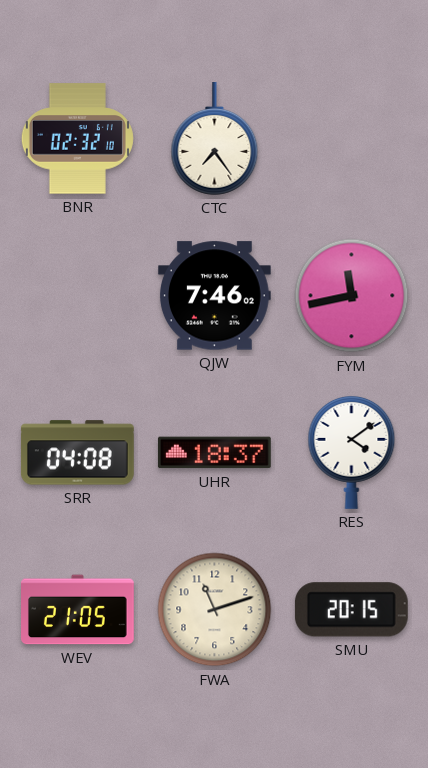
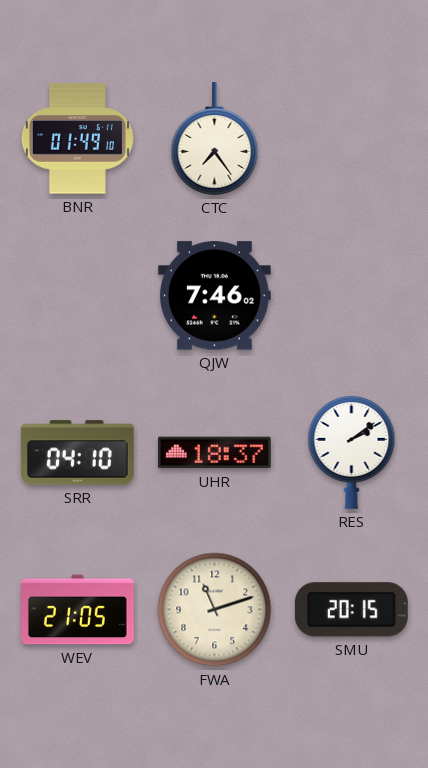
BNR: 02:32 -> 01:49
FYM: 11:43 -> none
SRR: 04:08 -> 04:10
RES: 4:09 -> 2:09
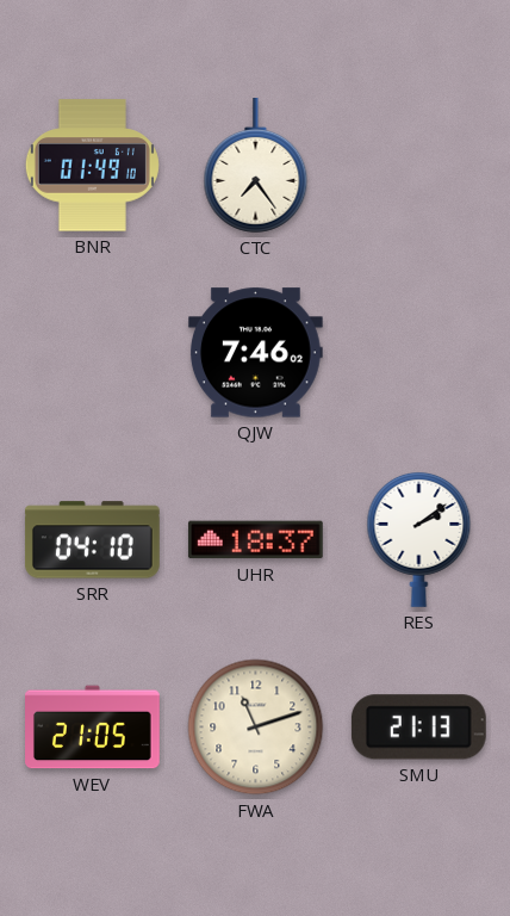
SMU: 20:15 -> 21:13
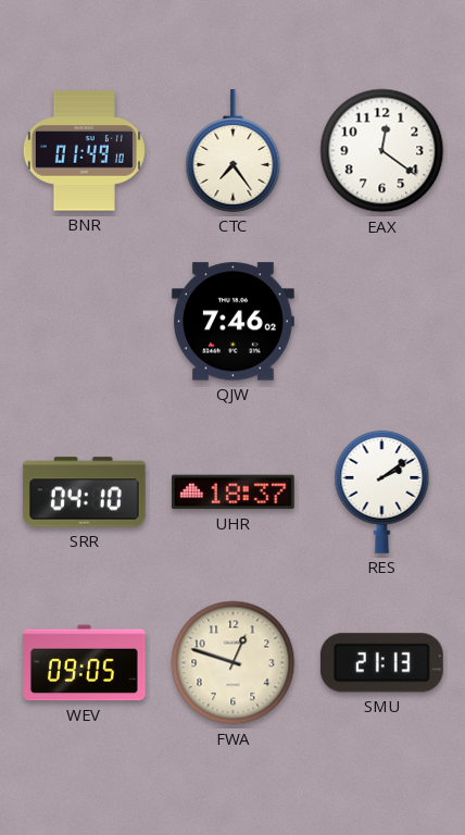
EAX: none -> 12:21
WEV: 21:05 -> 09:05
FWA: 11:12 -> 12:48
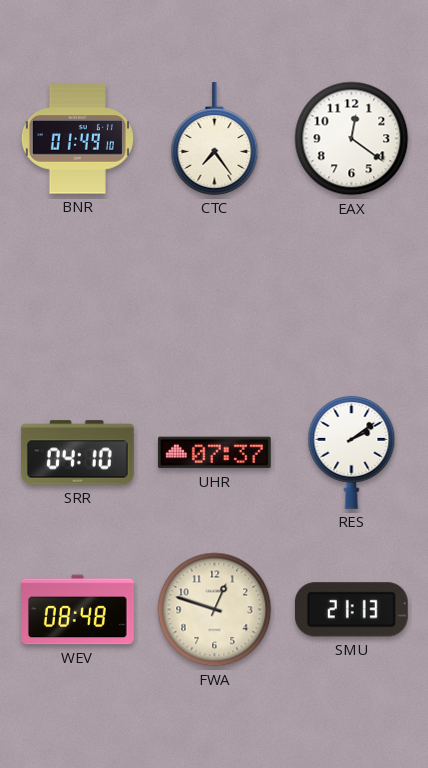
QJW: 7:46 -> none
UHR: 18:37 -> 07:37
WEV: 09:05 -> 08:48
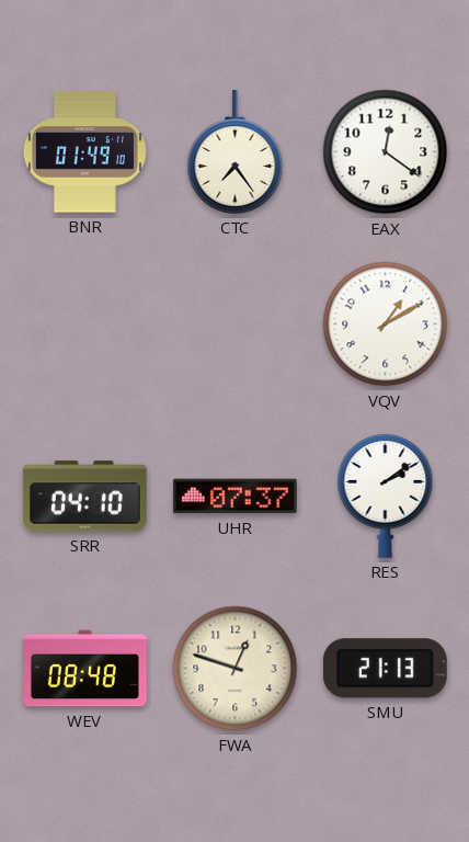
VQV: none -> 1:10
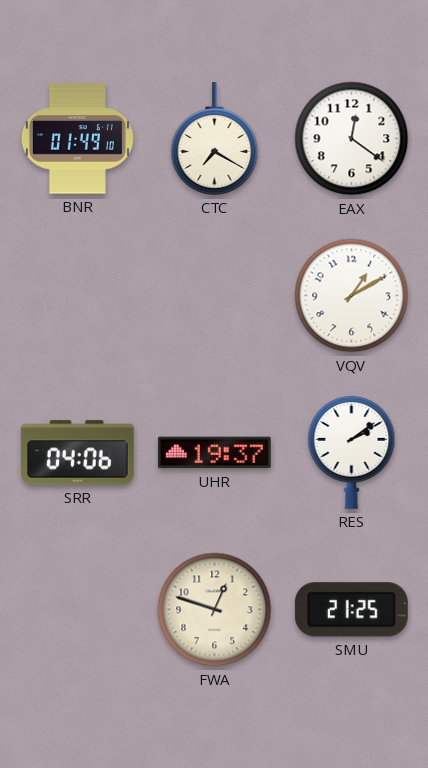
CTC: 7:24 -> 7:20
SRR: 04:10 -> 04:06
UHR: 07:37 -> 19:37
WEV: 08:48 -> none
SMU: 21:13 -> 21:25
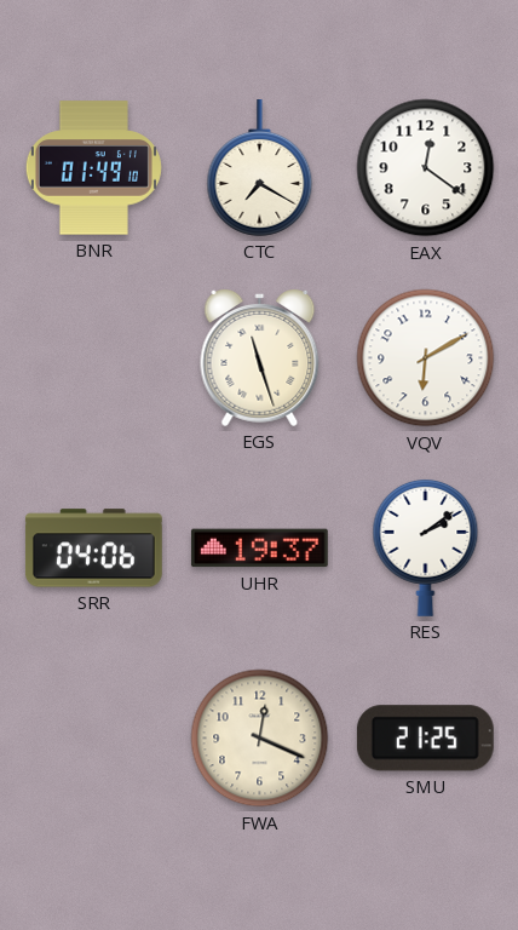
EGS: none -> 11:27
VQV: 1:10 -> 6:10
FWA: 12:48 -> 12:19
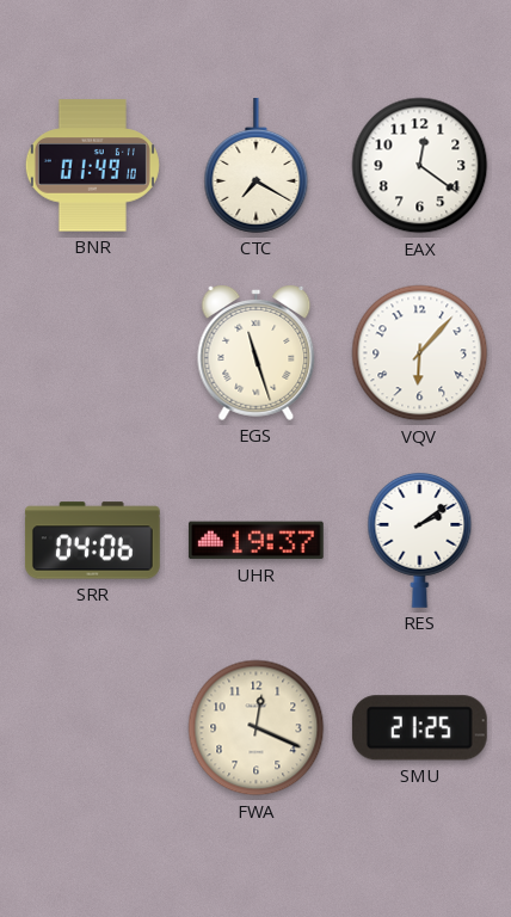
VQV: 6:10 -> 6:07
